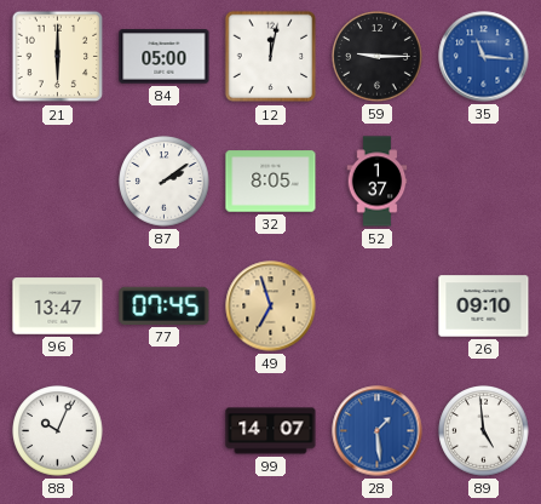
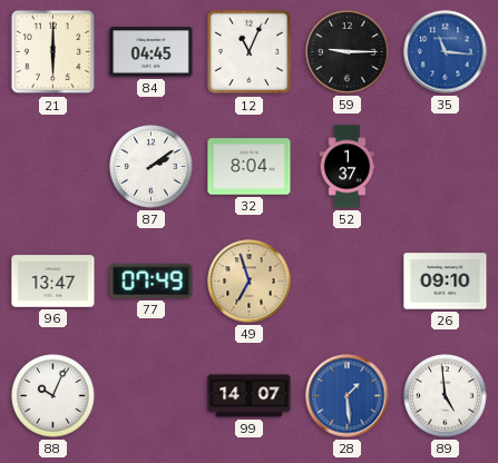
84: 05:00 -> 04:45
12: 12:02 -> 11:04
32: 8:05 -> 8:04
77: 07:45 -> 07:49
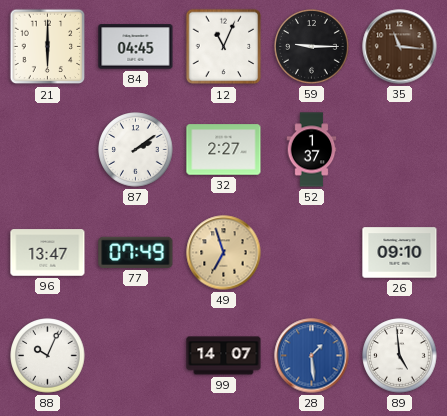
35 dial: blue -> brown
32: 8:04 -> 2:27
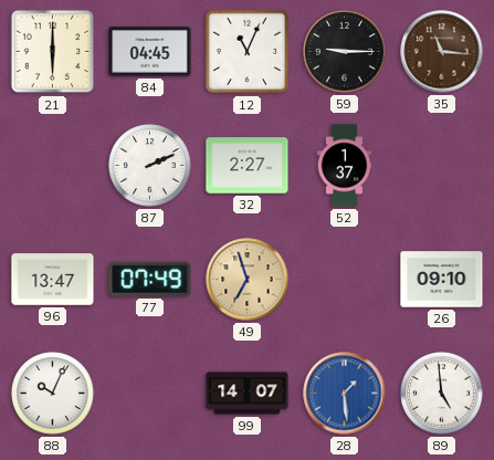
87: 2:09 -> 2:11
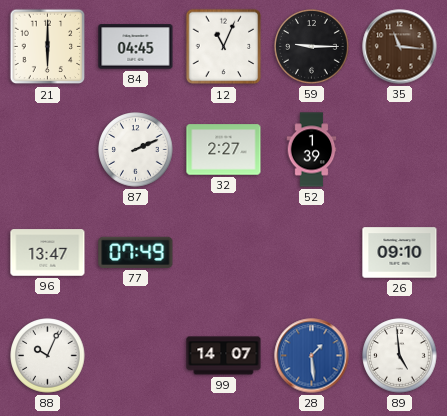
52: 1:37 -> 1:39
49: 6:57 -> none
